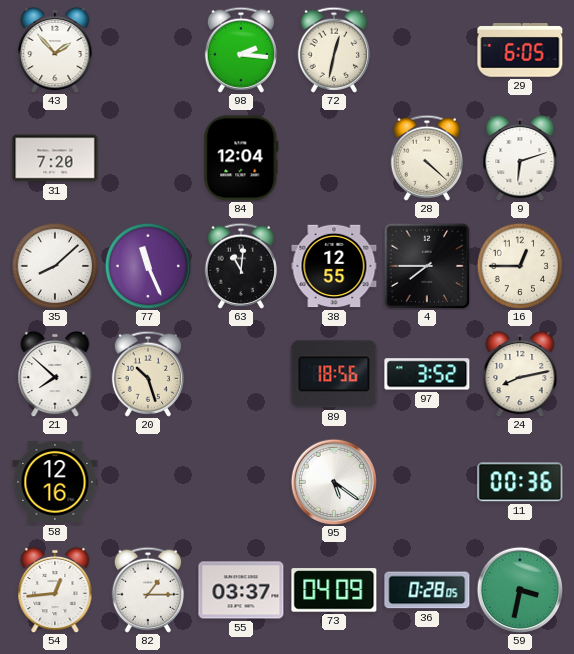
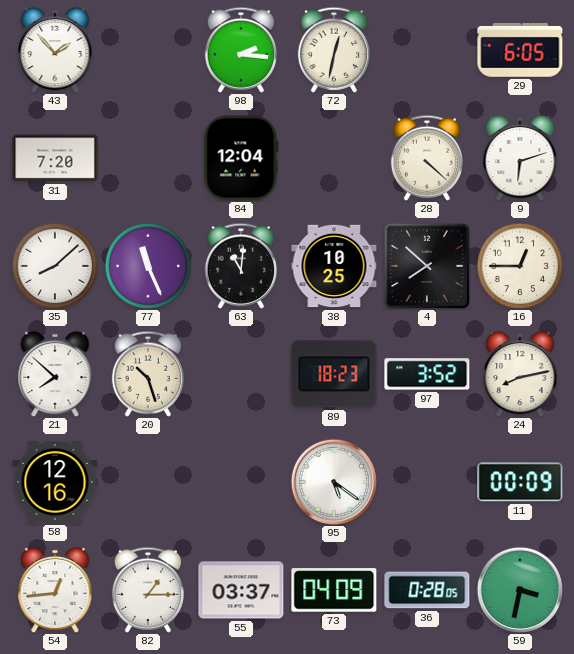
38: 12:55 -> 10:25
4: 7:45 -> 7:52
89: 18:56 -> 18:23
11: 00:36 -> 00:09
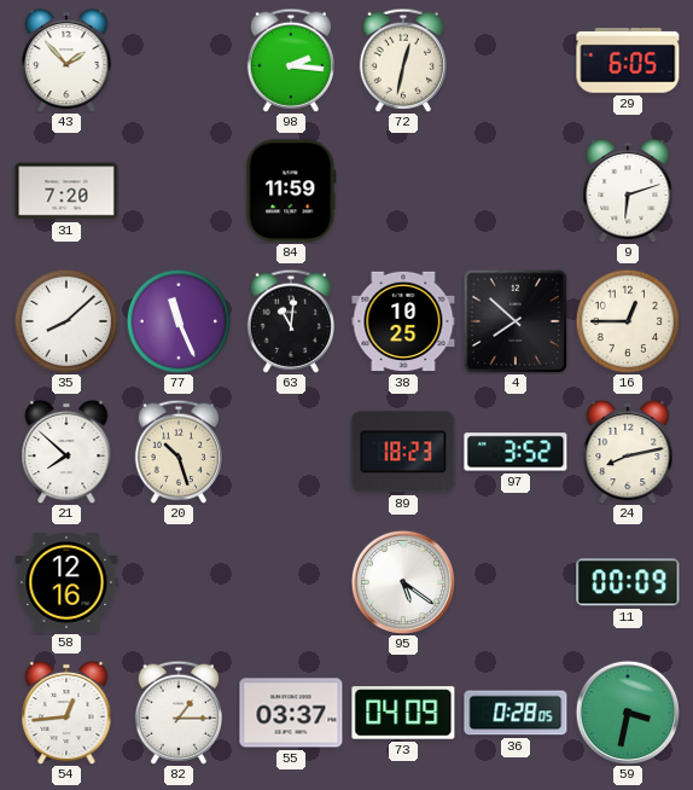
84: 12:04 -> 11:59
28: 4:22 -> none
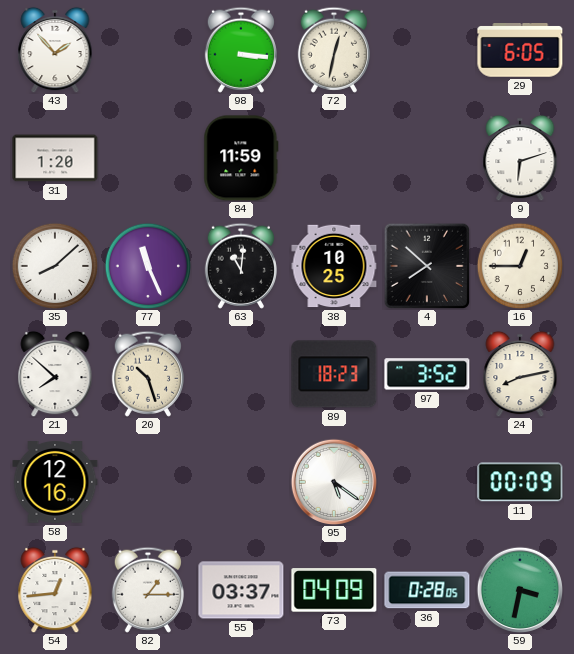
98: 2:16 -> 3:16
31: 7:20 -> 1:20
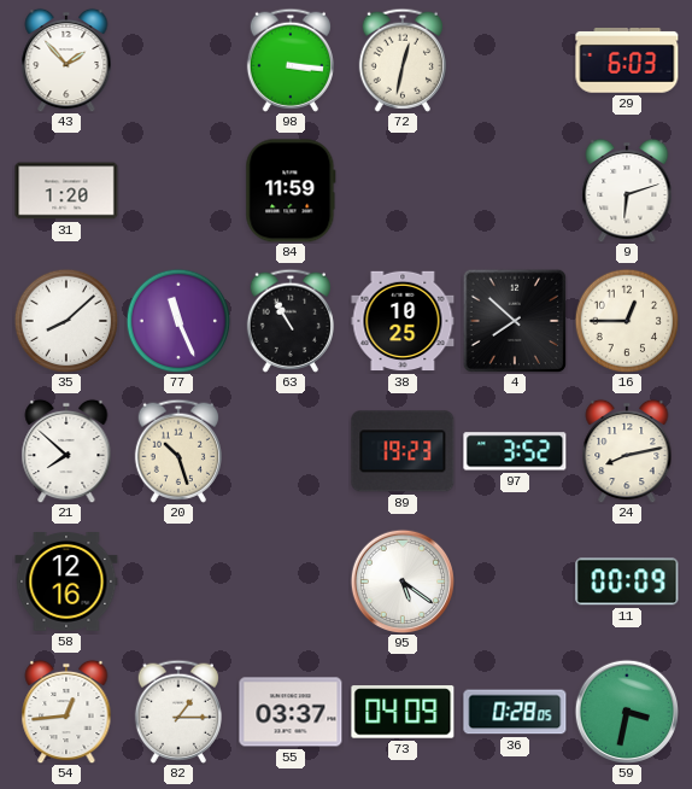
29: 6:05 -> 6:03
63: 11:01 -> 10:55
89: 18:23 -> 19:23
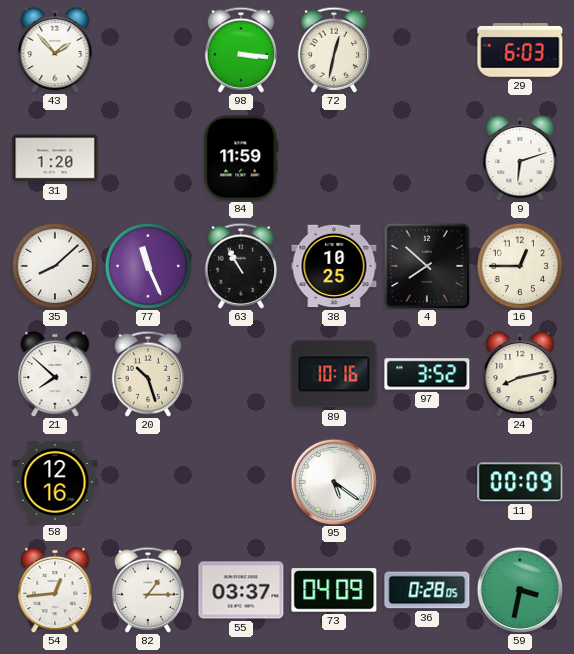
89: 19:23 -> 10:16
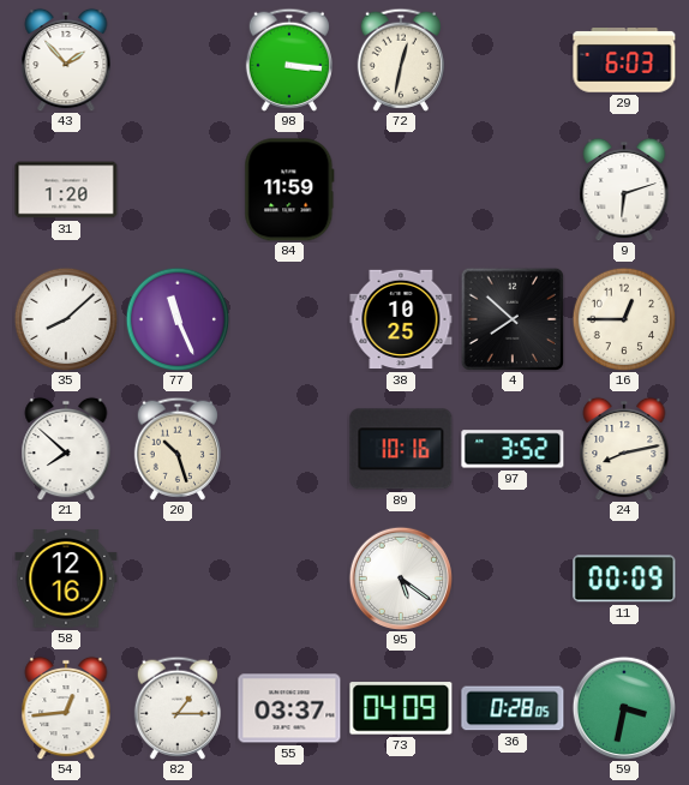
63: 10:55 -> none
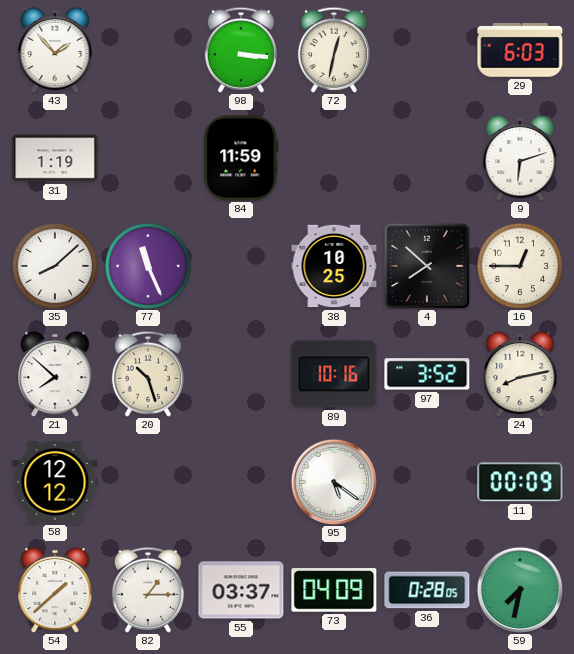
31: 1:20 -> 1:19
58: 12:16 -> 12:12
54: 12:44 -> 1:38
59: 3:32 -> 7:32
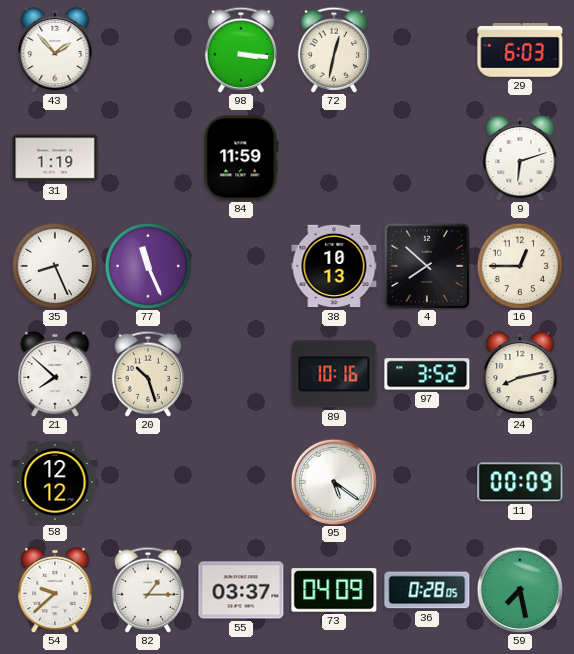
35: 8:08 -> 8:26
38: 10:25 -> 10:13
54: 1:38 -> 9:38
59: 7:32 -> 7:28
